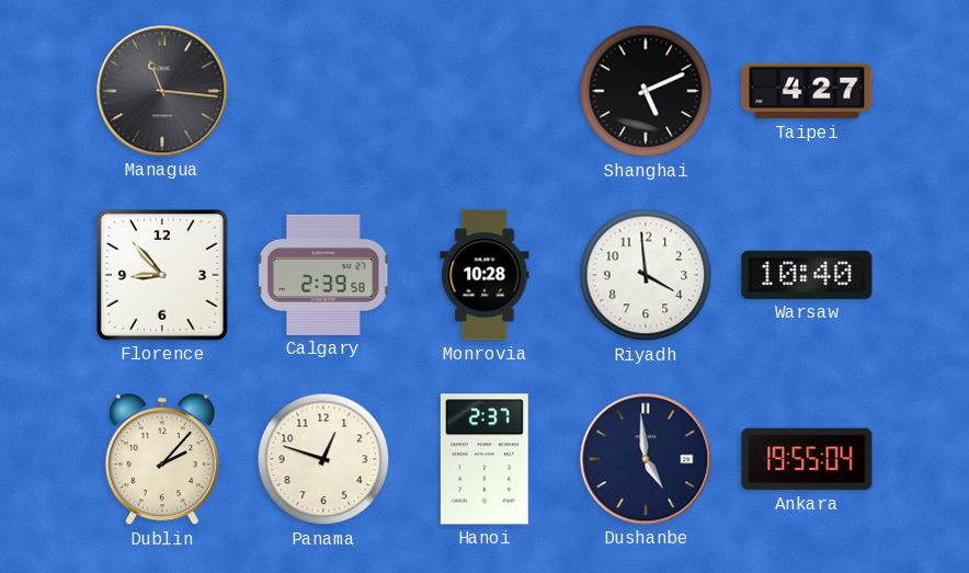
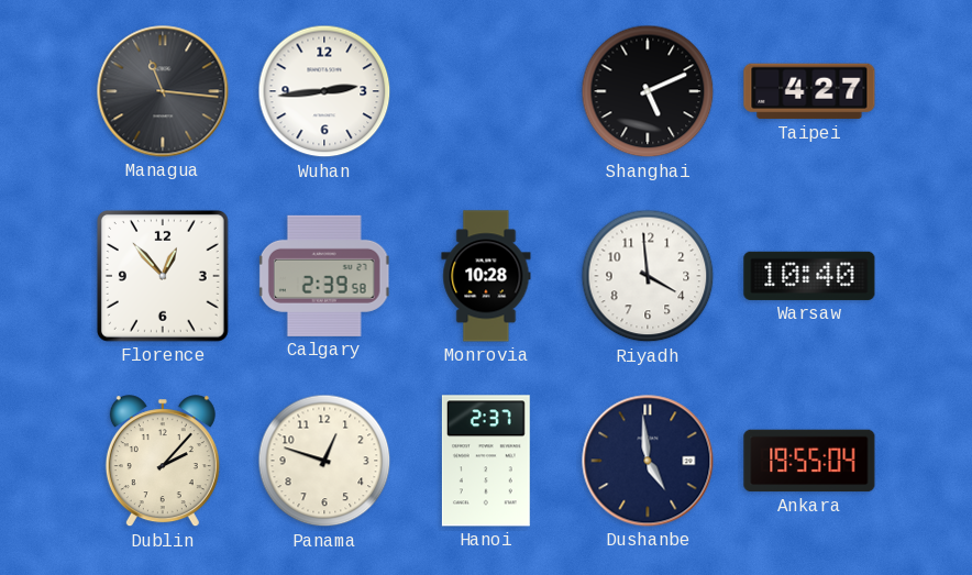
Wuhan: none -> 2:44
Florence: 8:53 -> 12:53
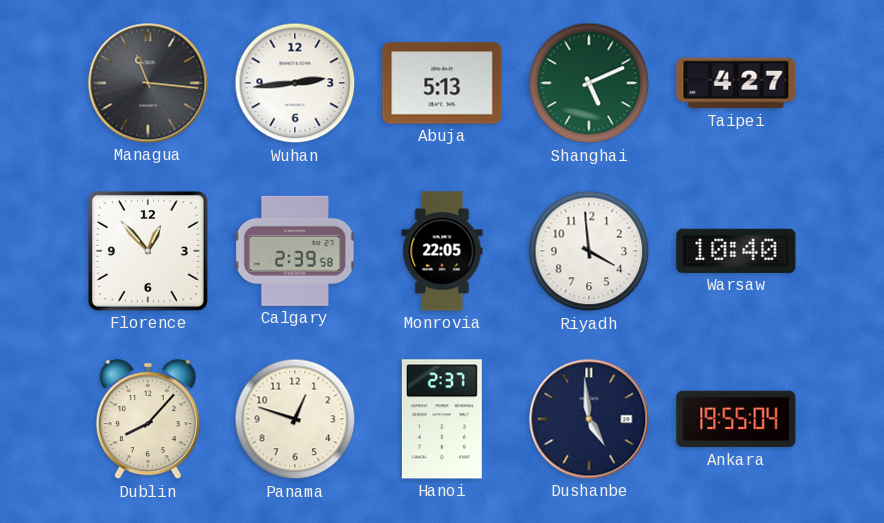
Abuja: none -> 5:13
Shanghai dial: black -> green
Monrovia: 10:28 -> 22:05
Dublin: 2:07 -> 8:07
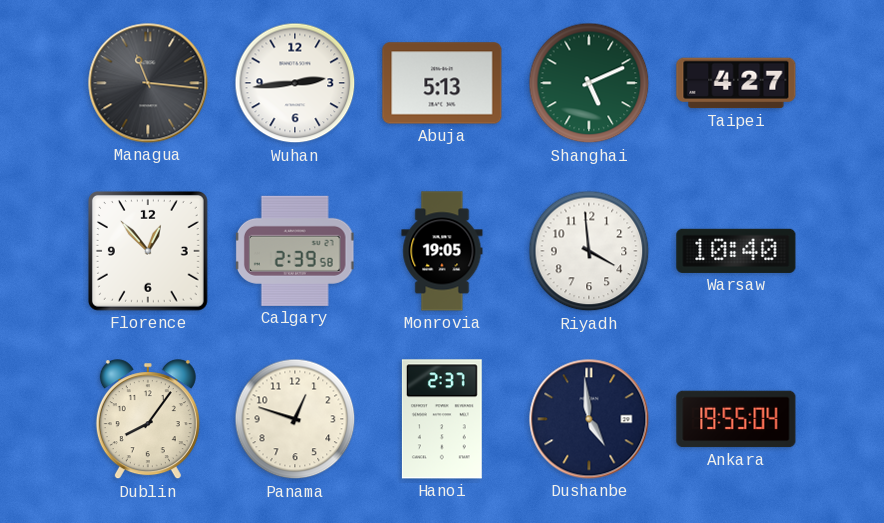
Monrovia: 22:05 -> 19:05
Dublin: 8:07 -> 8:06
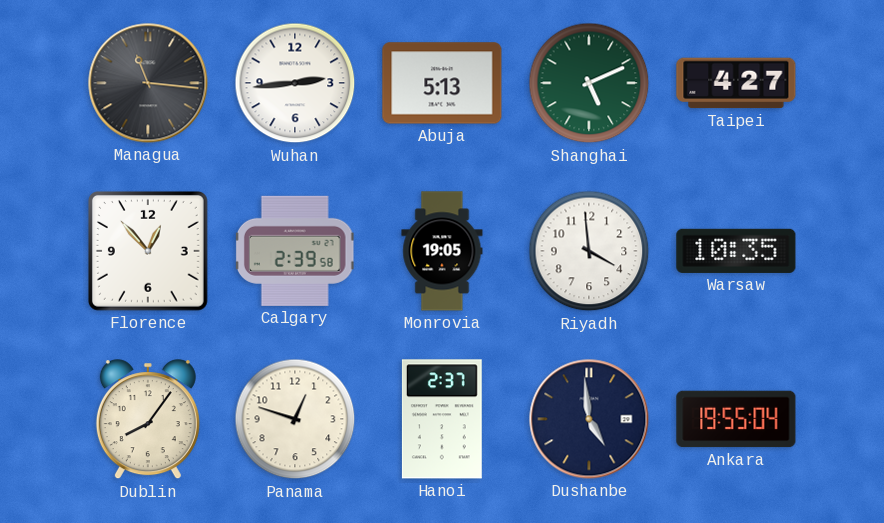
Warsaw: 10:40 -> 10:35
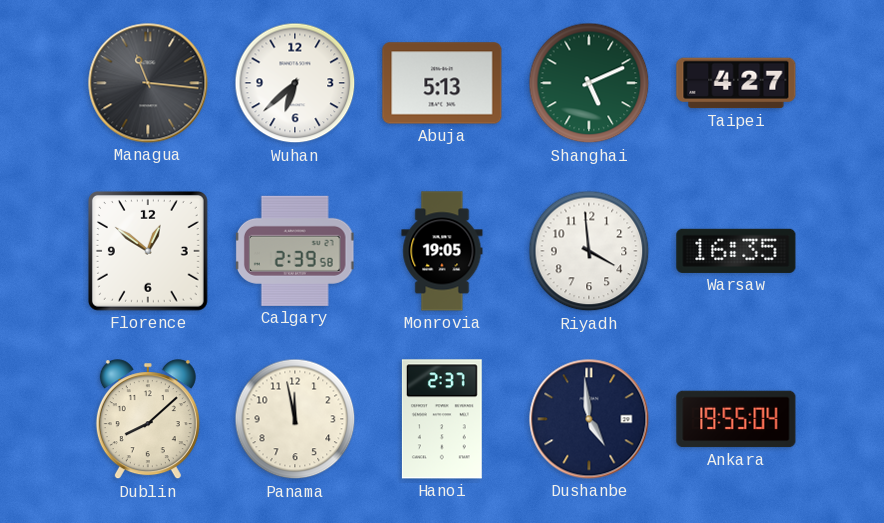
Wuhan: 2:44 -> 6:38
Florence: 12:53 -> 12:51
Warsaw: 10:35 -> 16:35
Dublin: 8:06 -> 8:08
Panama: 12:48 -> 11:58
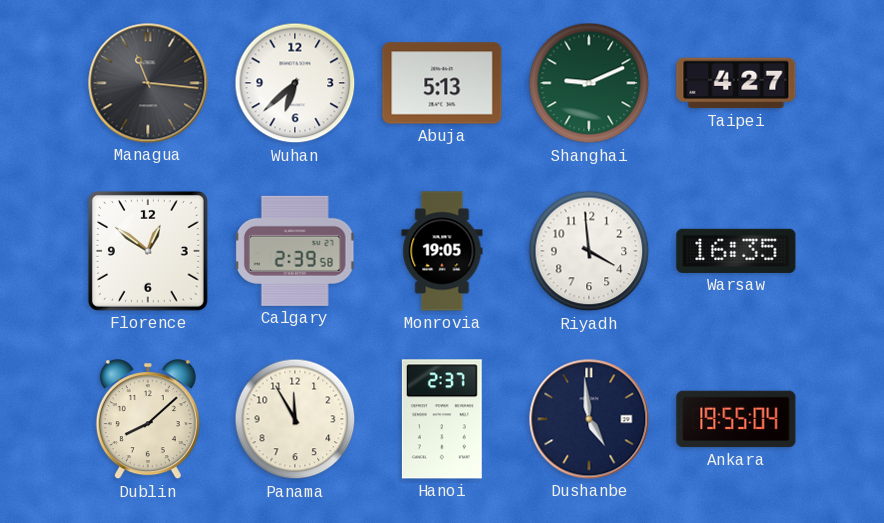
Shanghai: 5:11 -> 9:11
Panama: 11:58 -> 11:55
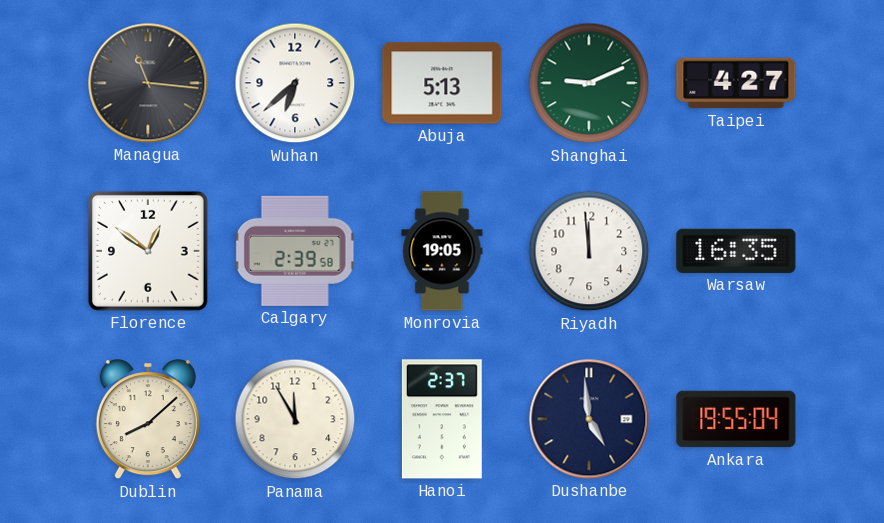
Riyadh: 3:59 -> 11:59
